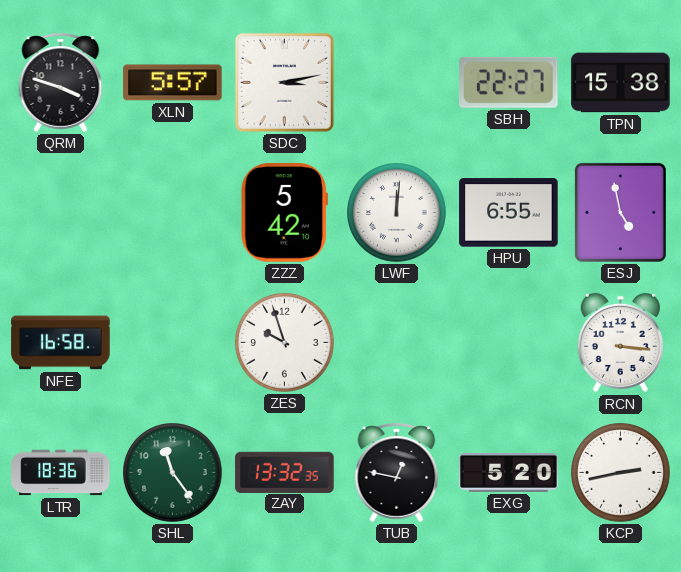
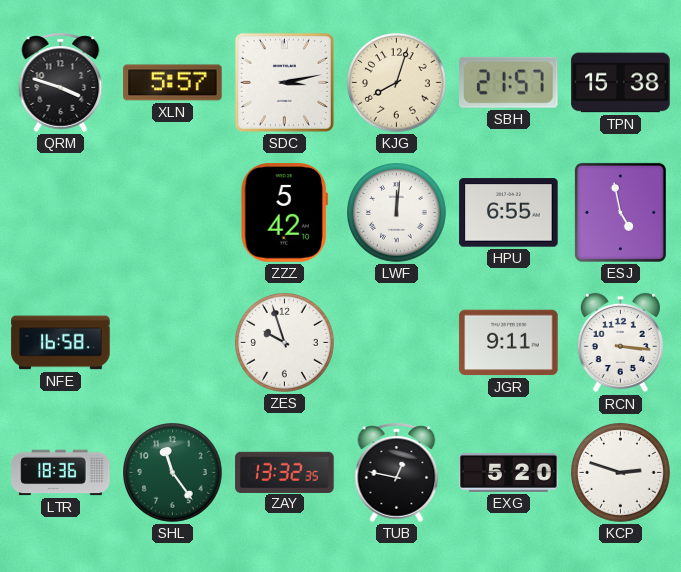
KJG: none -> 8:03
SBH: 22:27 -> 21:57
JGR: none -> 9:11
KCP: 2:43 -> 2:48
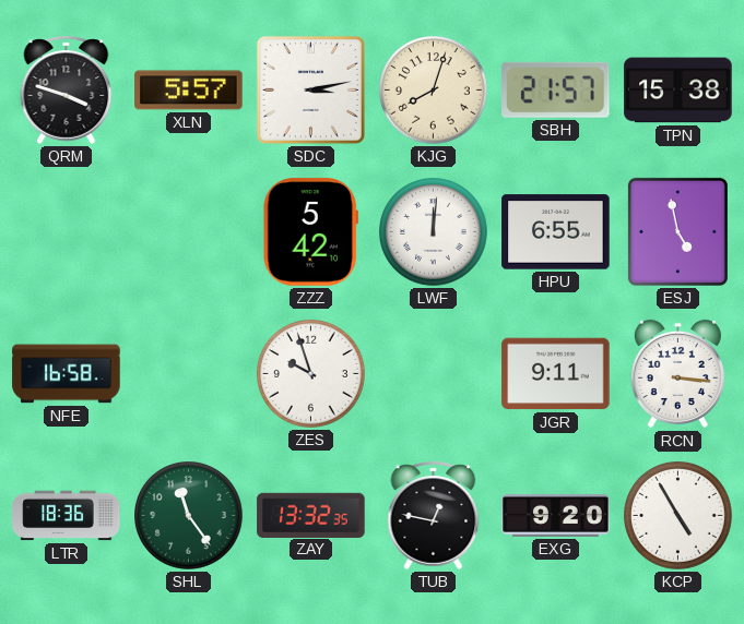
EXG: 5:20 -> 9:20
KCP: 2:48 -> 4:55
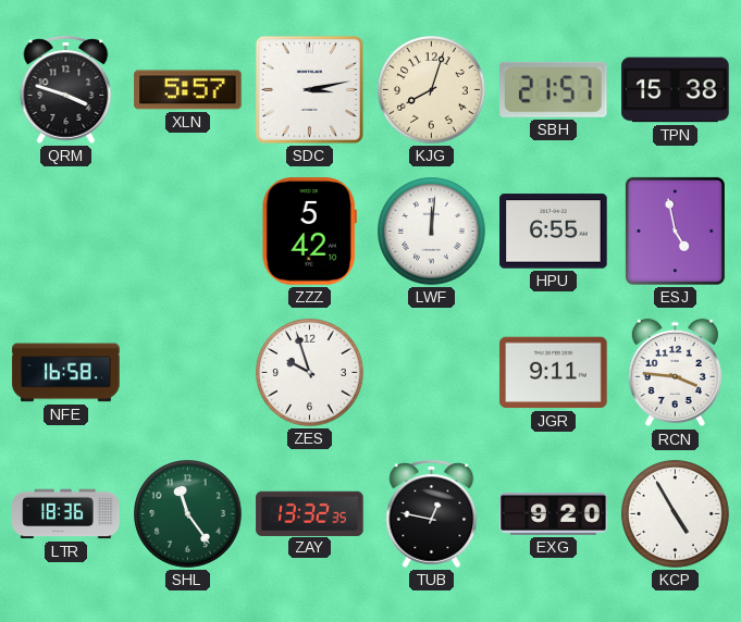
RCN: 3:16 -> 3:46
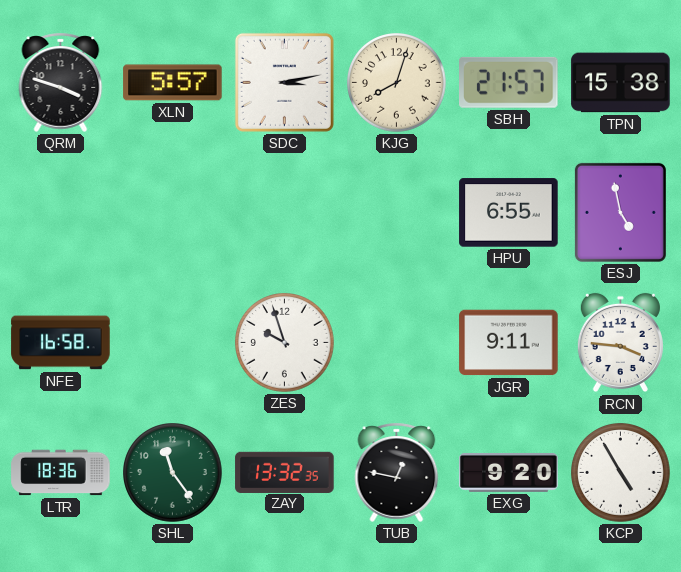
ZZZ: 5:42 -> none
LWF: 12:01 -> none
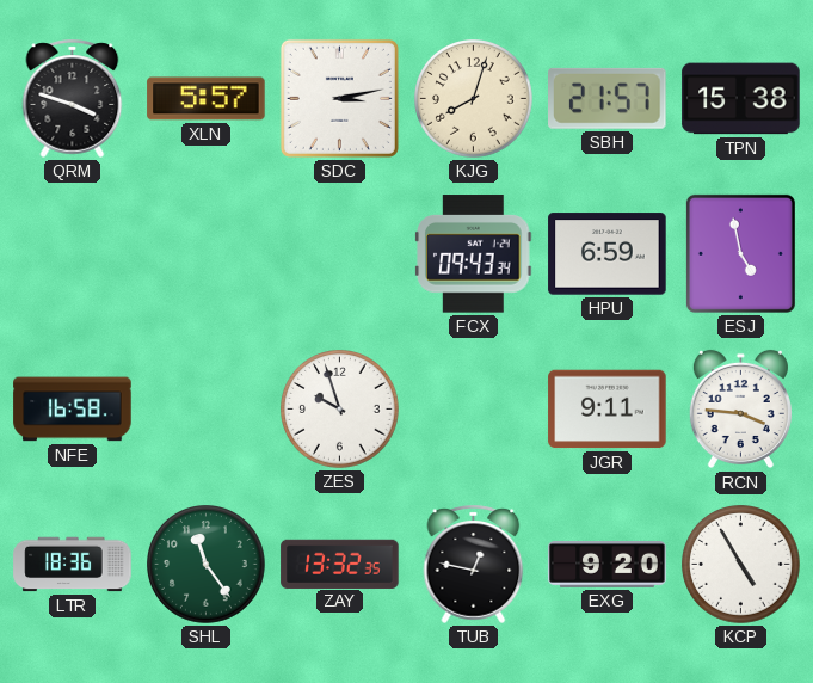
FCX: none -> 09:43
HPU: 6:55 -> 6:59
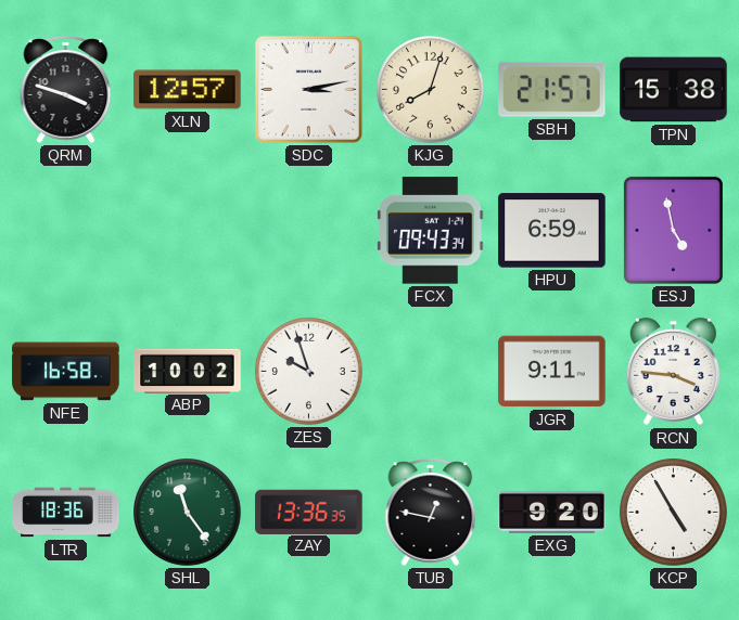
XLN: 5:57 -> 12:57
ABP: none -> 10:02
ZAY: 13:32 -> 13:36
